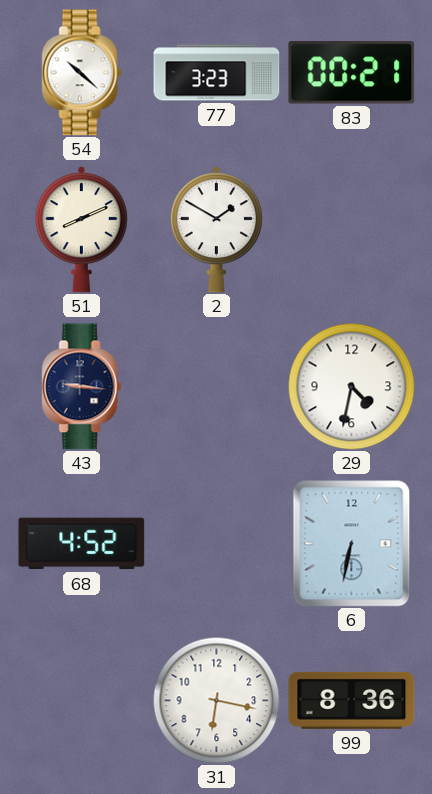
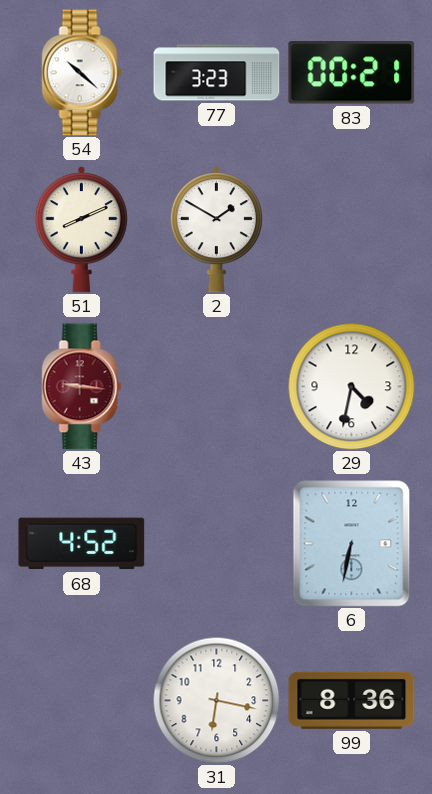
43 dial: navy -> burgundy
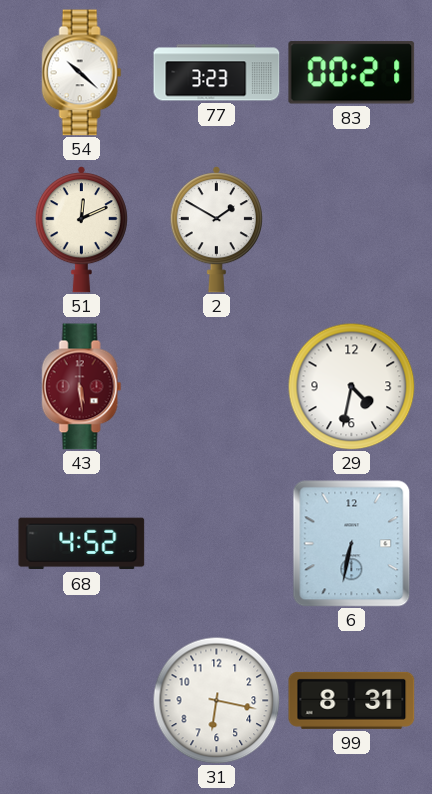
51: 8:11 -> 12:11
43: 9:16 -> 5:29
99: 8:36 -> 8:31
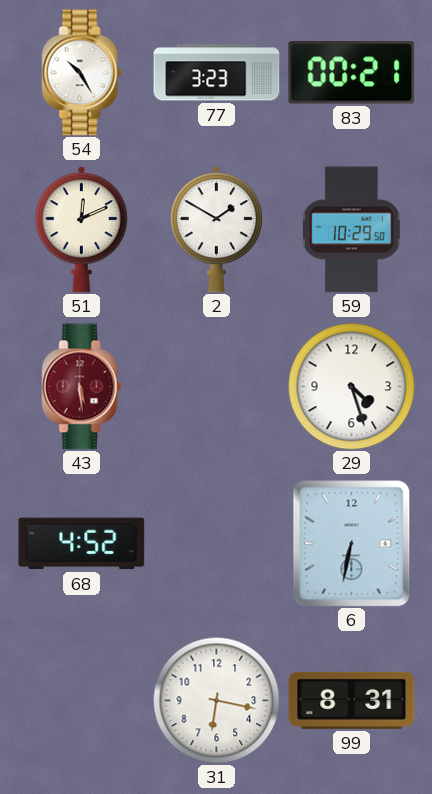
54: 10:22 -> 10:25
59: none -> 10:29
29: 4:32 -> 4:27
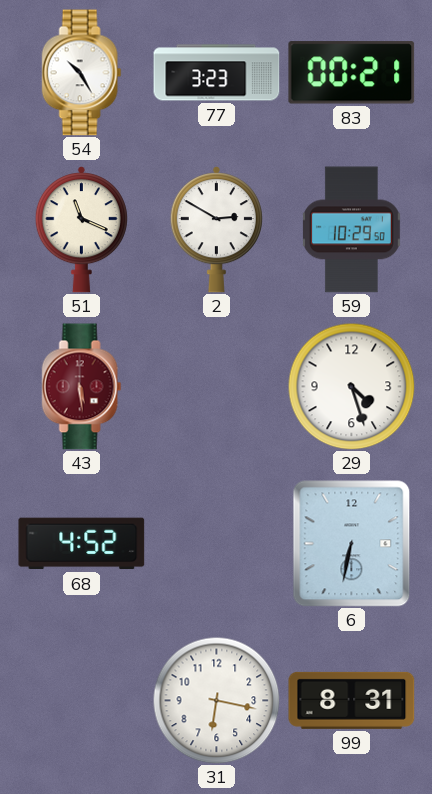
51: 12:11 -> 11:19
2: 1:50 -> 2:50
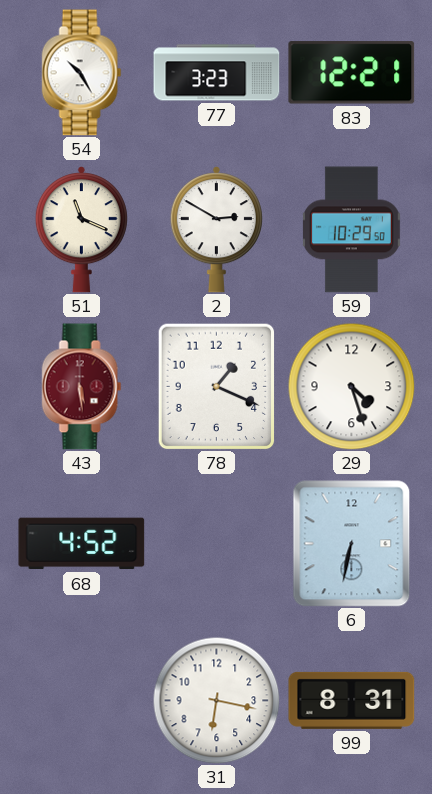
83: 00:21 -> 12:21
78: none -> 1:19
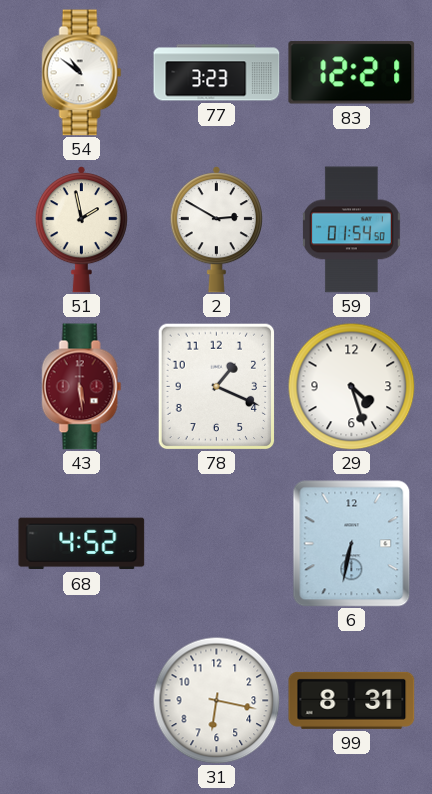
54: 10:25 -> 10:51
51: 11:19 -> 1:58
59: 10:29 -> 01:54
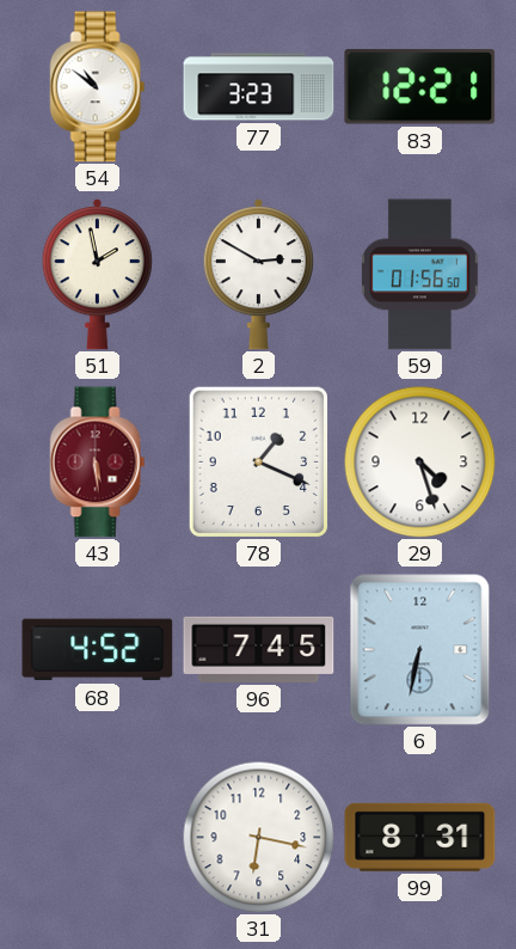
59: 01:54 -> 01:56
96: none -> 7:45
